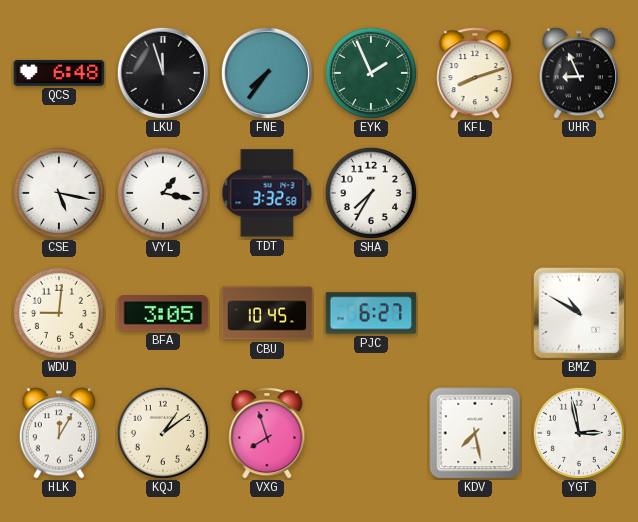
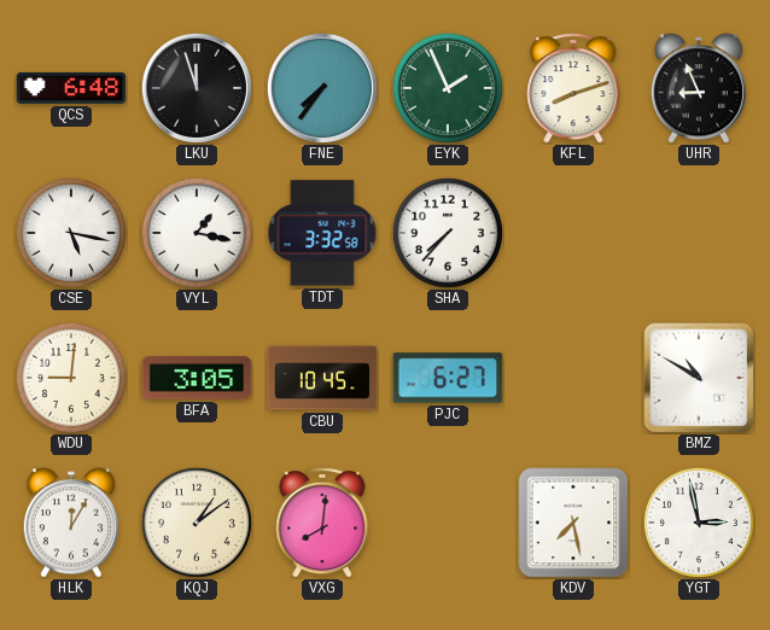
SHA: 7:35 -> 7:37
VXG: 7:57 -> 8:01
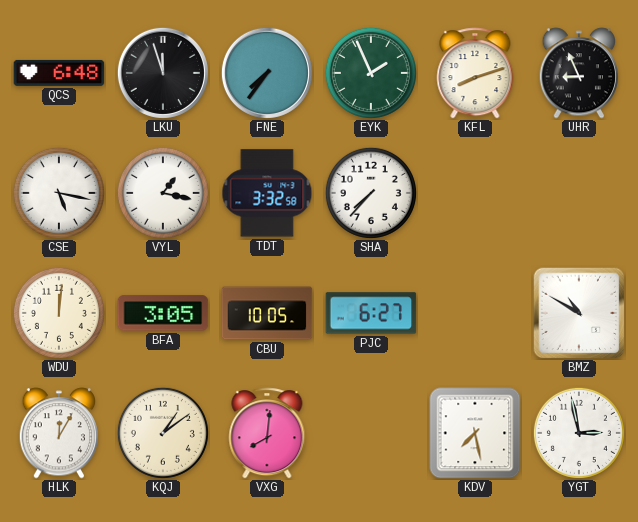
WDU: 9:01 -> 12:01
CBU: 10:45 -> 10:05
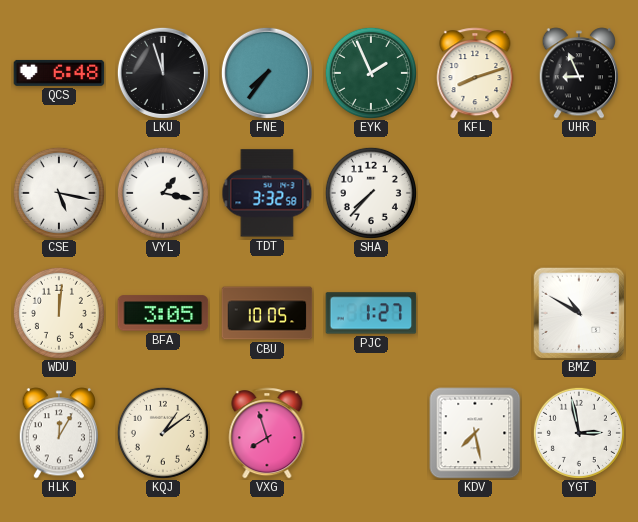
PJC: 6:27 -> 1:27
VXG: 8:01 -> 7:57
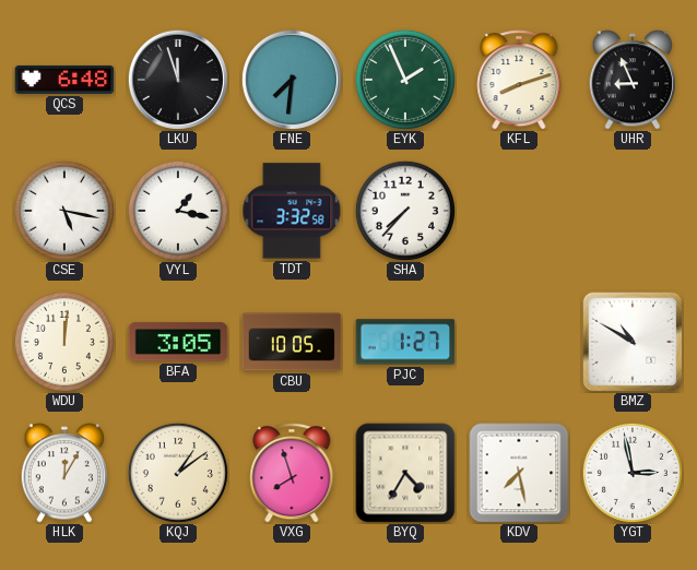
FNE: 7:36 -> 7:31
BYQ: none -> 4:35
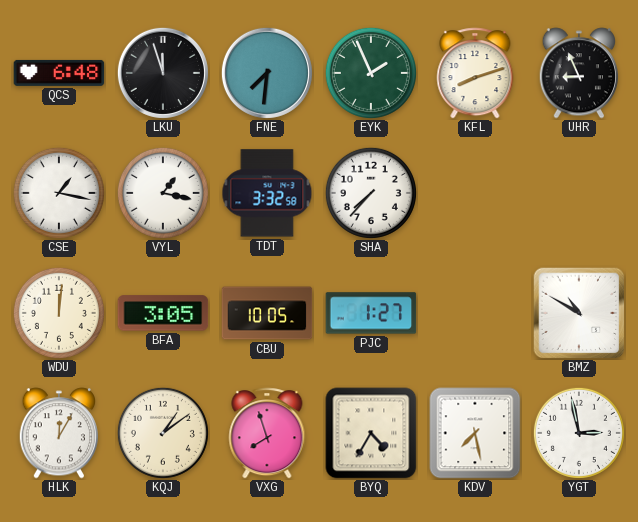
CSE: 5:17 -> 1:17
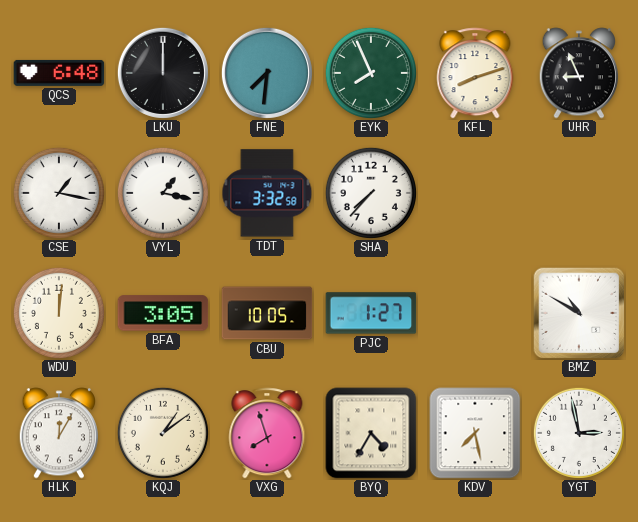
LKU: 11:57 -> 12:00
EYK: 1:56 -> 7:56
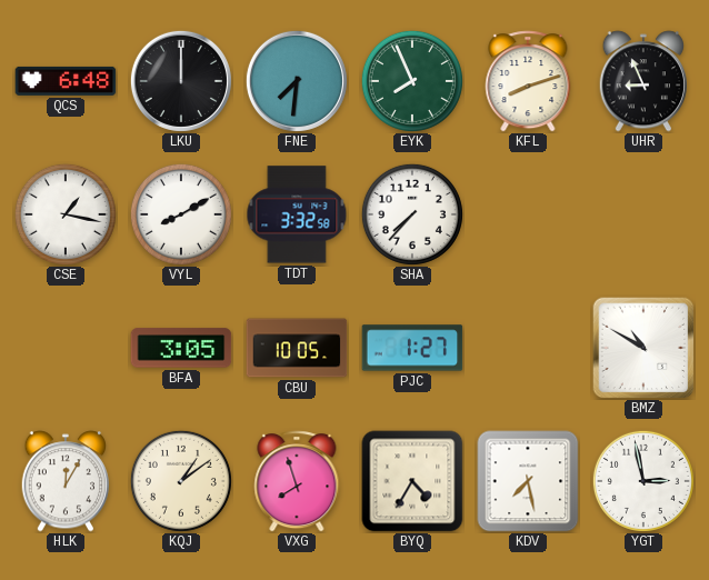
VYL: 1:17 -> 8:10
WDU: 12:01 -> none
